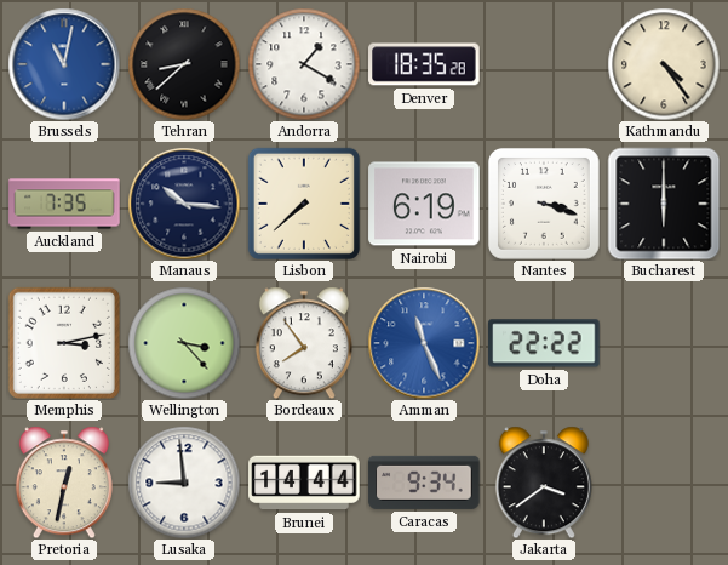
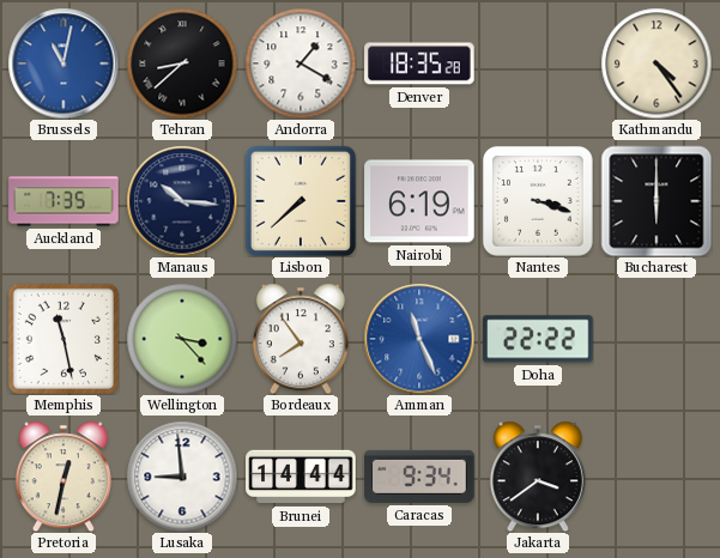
Memphis: 3:13 -> 11:28
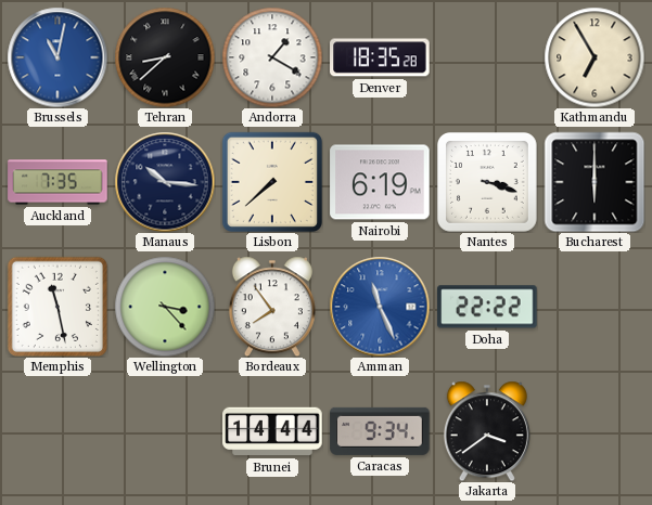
Kathmandu: 4:24 -> 6:55
Pretoria: 12:32 -> none
Lusaka: 8:59 -> none
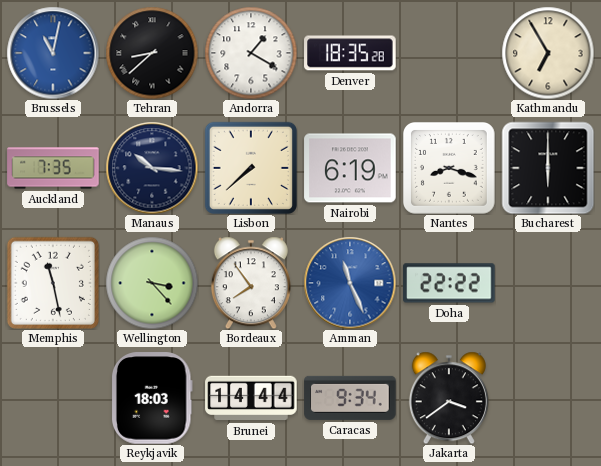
Nantes: 3:18 -> 8:18
Reykjavik: none -> 18:03
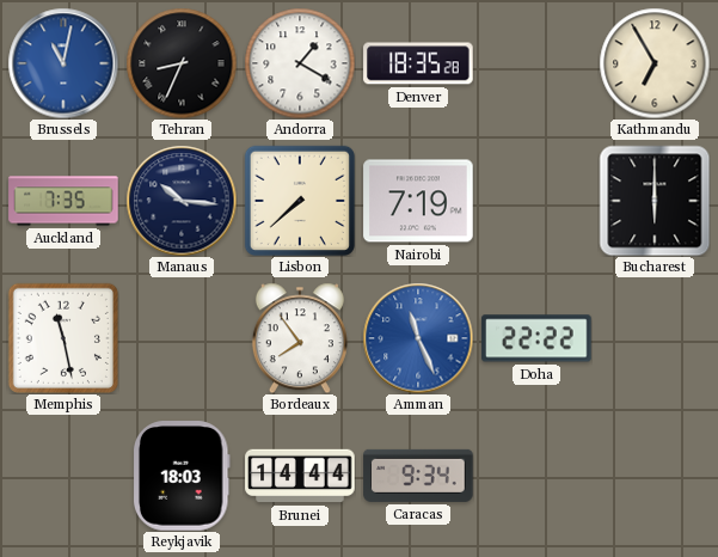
Tehran: 8:38 -> 8:34
Nairobi: 6:19 -> 7:19
Nantes: 8:18 -> none
Wellington: 3:23 -> none
Jakarta: 3:39 -> none
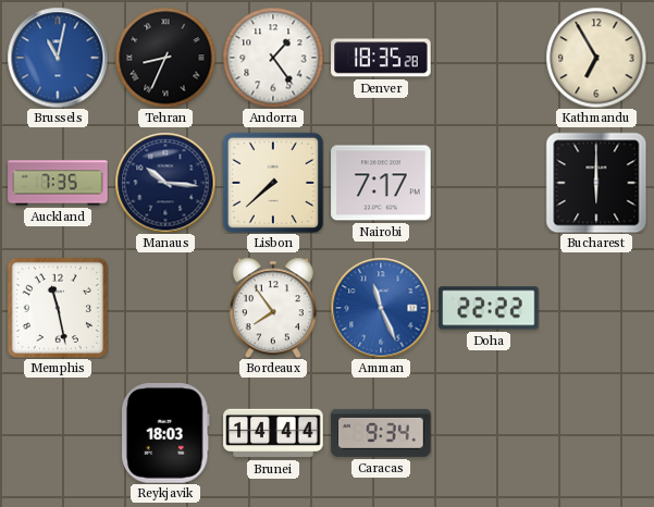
Andorra: 1:20 -> 1:24
Nairobi: 7:19 -> 7:17
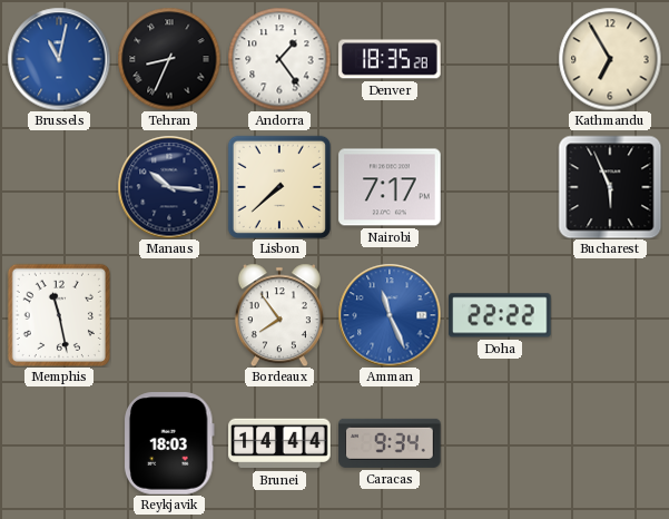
Auckland: 7:35 -> none
Bucharest: 6:00 -> 5:56
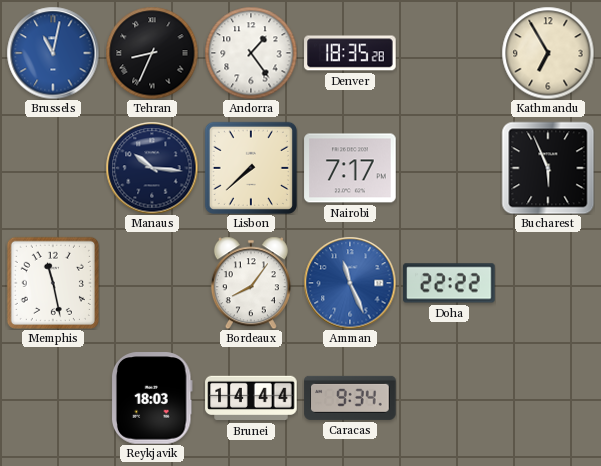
Bordeaux: 7:54 -> 8:06
